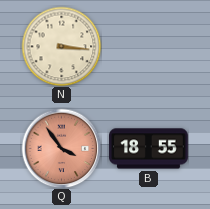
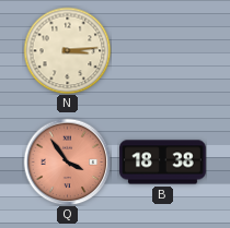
N: 3:16 -> 3:14
B: 18:55 -> 18:38
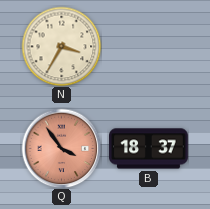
N: 3:14 -> 3:35
B: 18:38 -> 18:37
